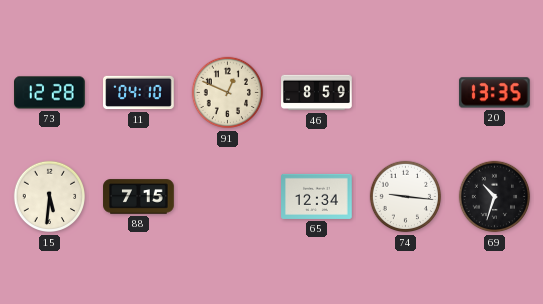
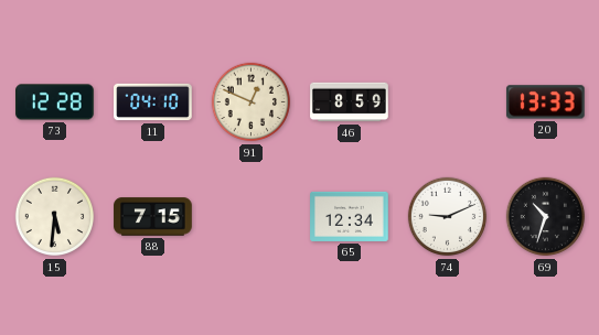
20: 13:35 -> 13:33
74: 9:16 -> 9:11
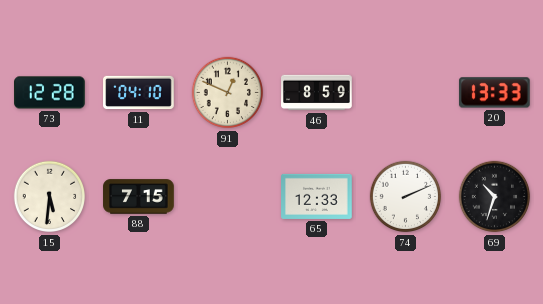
65: 12:34 -> 12:33
74: 9:11 -> 2:11
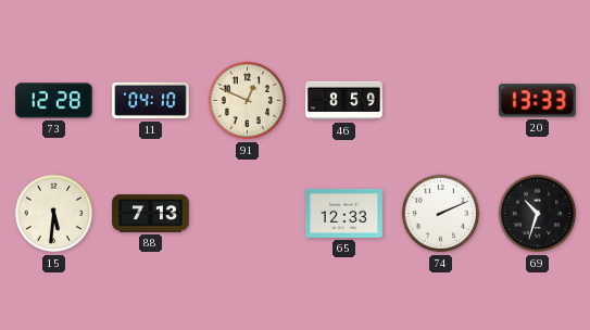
88: 7:15 -> 7:13
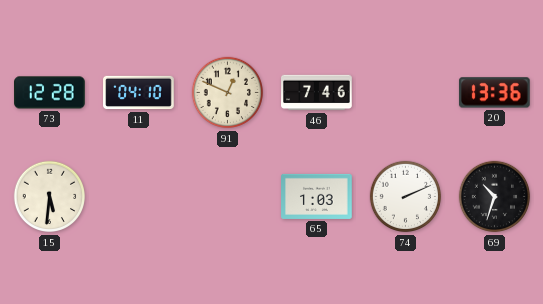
46: 8:59 -> 7:46
20: 13:33 -> 13:36
88: 7:13 -> none
65: 12:33 -> 1:03
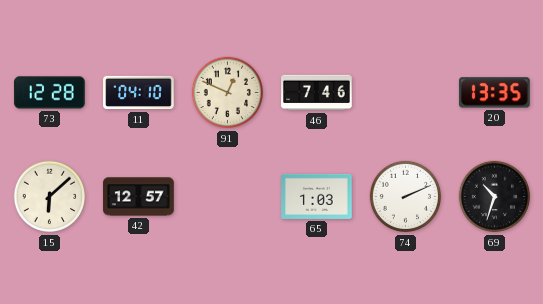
20: 13:36 -> 13:35
15: 5:31 -> 6:08
42: none -> 12:57
